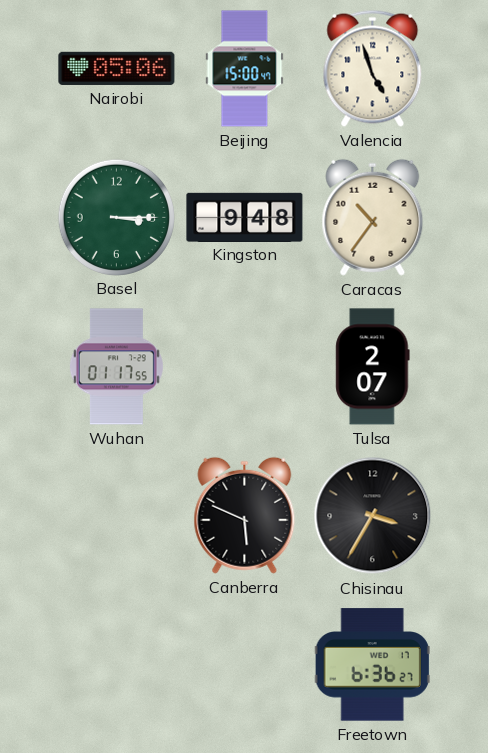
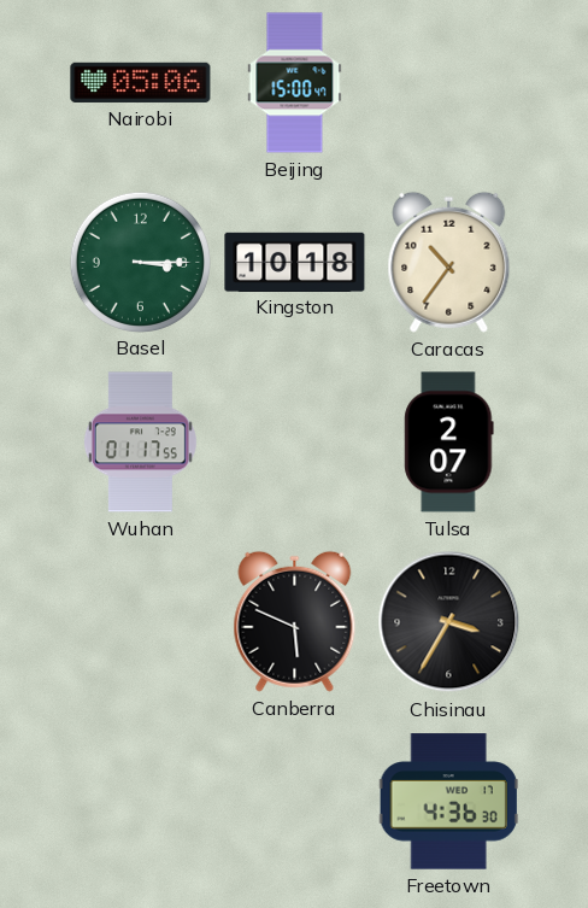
Valencia: 4:57 -> none
Kingston: 9:48 -> 10:18
Freetown: 6:36 -> 4:36
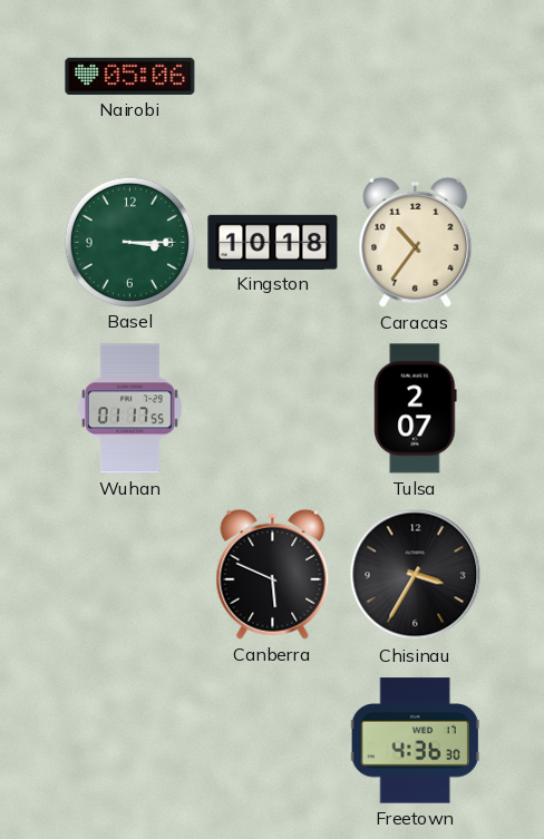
Beijing: 15:00 -> none
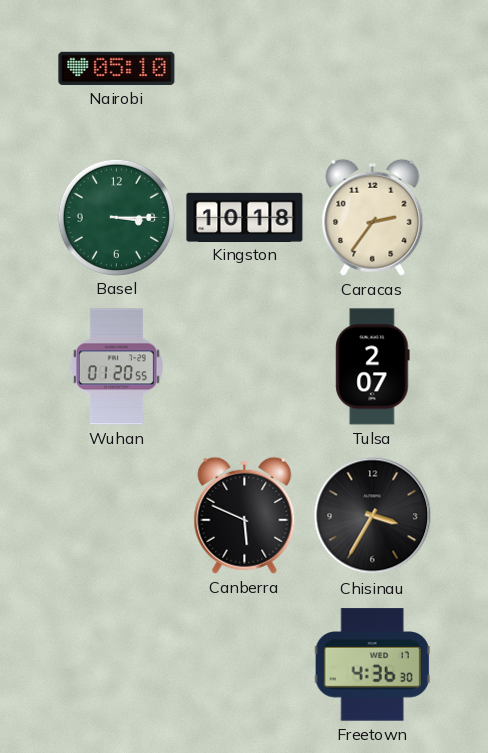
Nairobi: 05:06 -> 05:10
Caracas: 10:36 -> 2:36
Wuhan: 01:17 -> 01:20
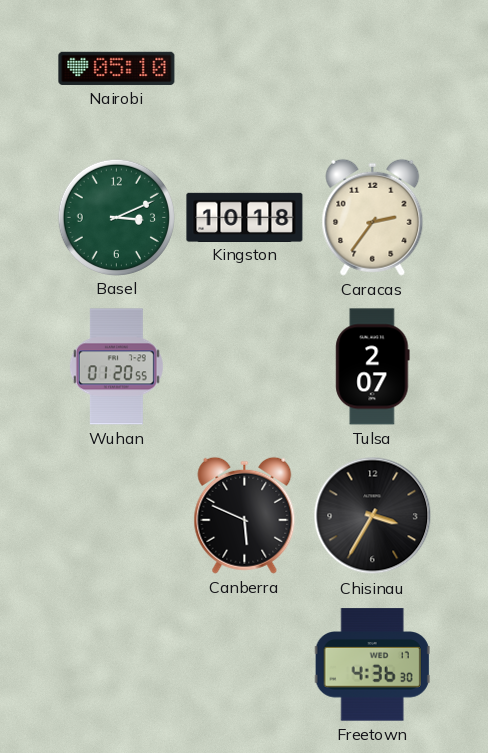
Basel: 3:15 -> 3:11
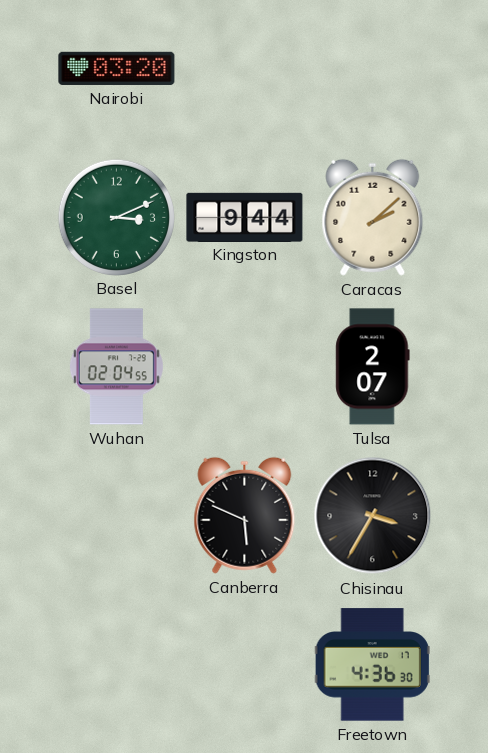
Nairobi: 05:10 -> 03:20
Kingston: 10:18 -> 9:44
Caracas: 2:36 -> 2:08
Wuhan: 01:20 -> 02:04
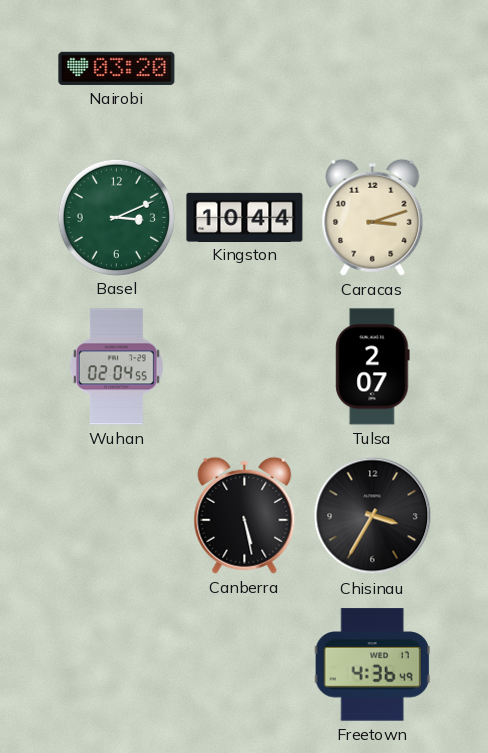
Kingston: 9:44 -> 10:44
Caracas: 2:08 -> 3:12
Canberra: 5:49 -> 5:28
Freetown: 4:36:30 -> 4:36:49
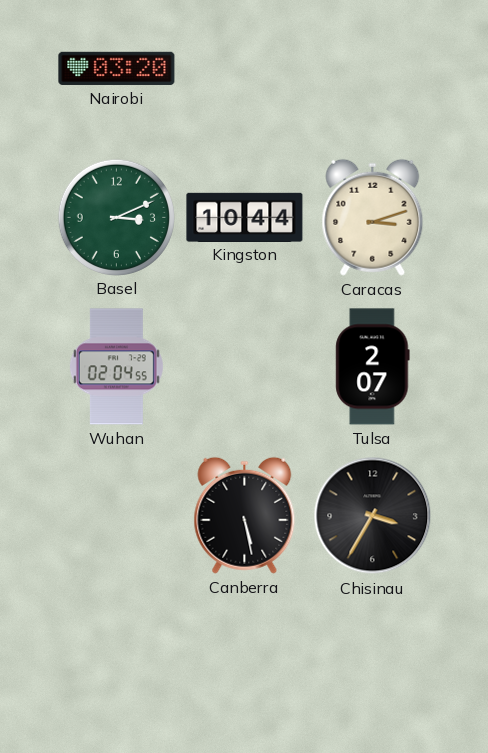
Freetown: 4:36 -> none
